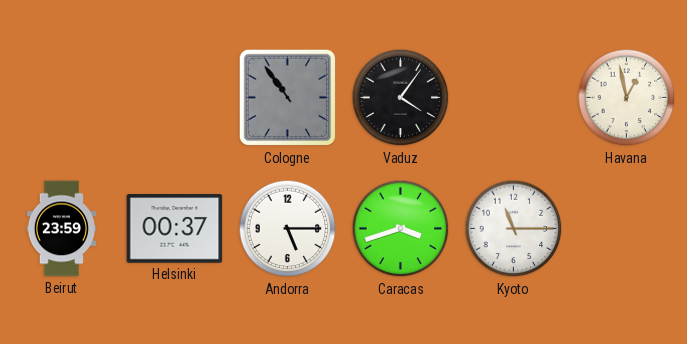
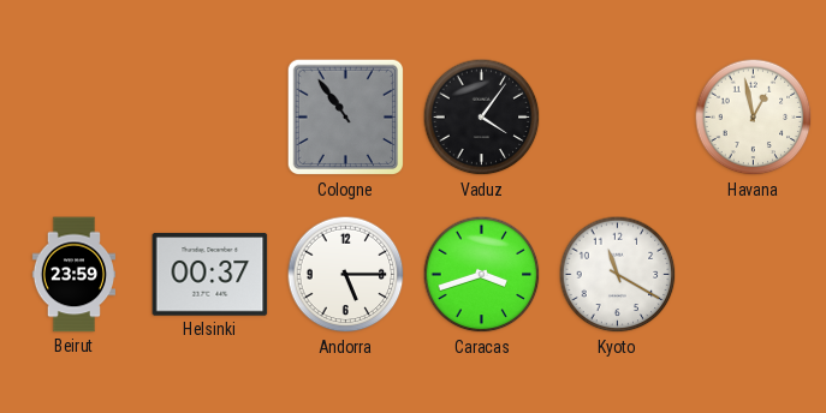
Kyoto: 11:15 -> 11:20
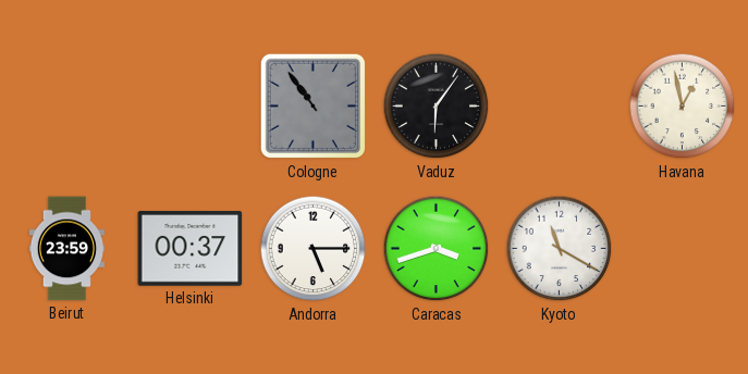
Vaduz: 4:06 -> 6:06
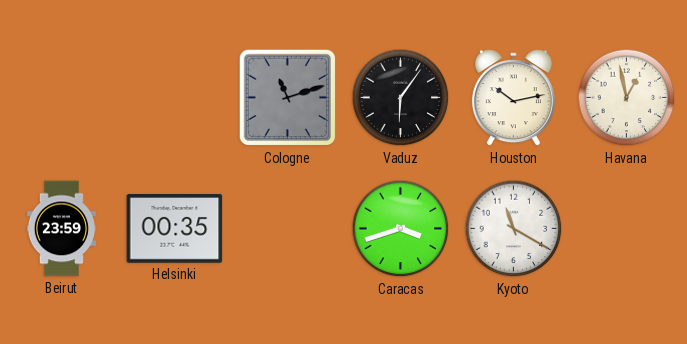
Cologne: 10:54 -> 11:12
Houston: none -> 10:13
Helsinki: 00:37 -> 00:35
Andorra: 5:15 -> none
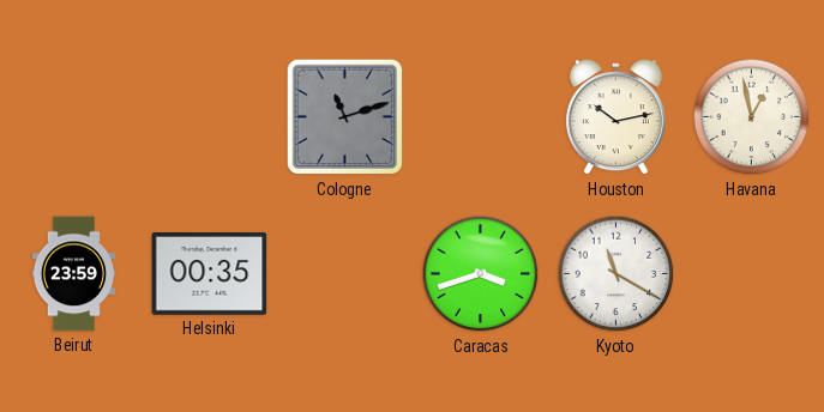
Vaduz: 6:06 -> none
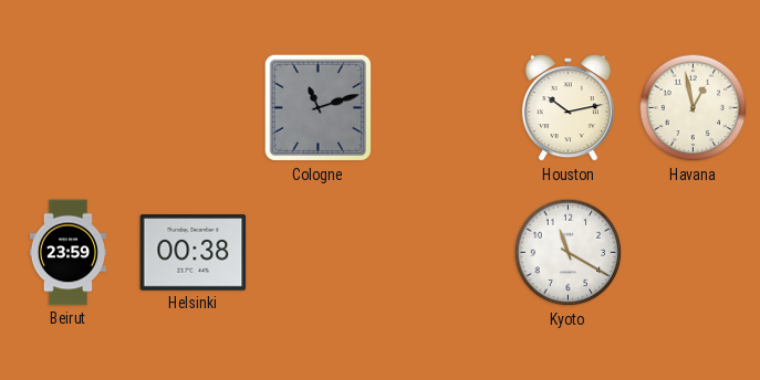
Helsinki: 00:35 -> 00:38
Caracas: 3:42 -> none
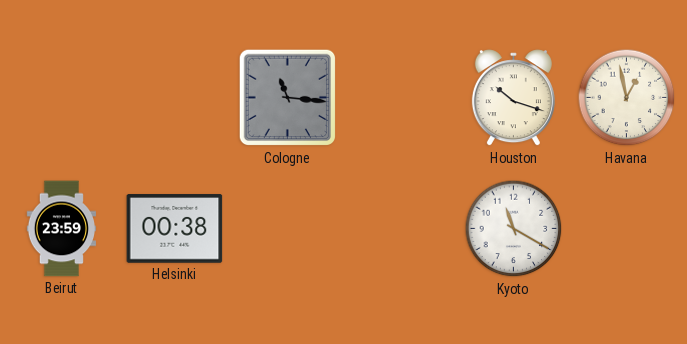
Cologne: 11:12 -> 11:16
Houston: 10:13 -> 10:18
